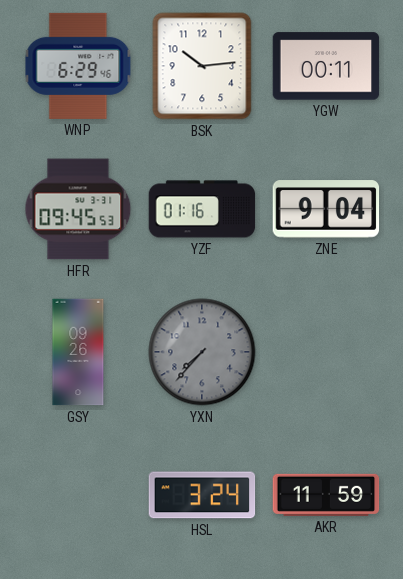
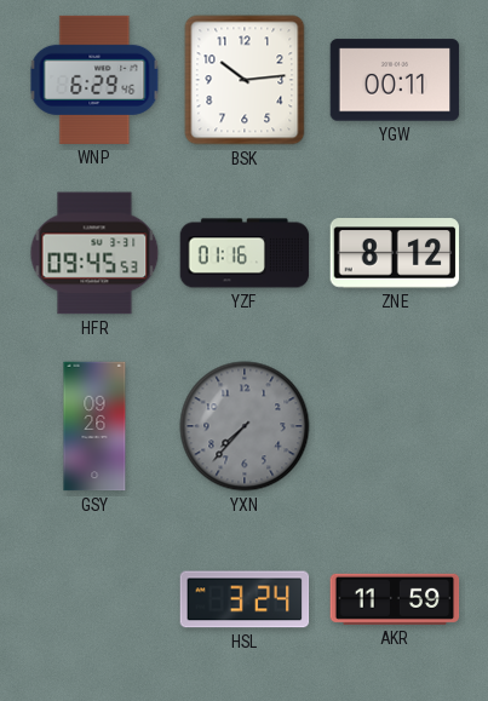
ZNE: 9:04 -> 8:12
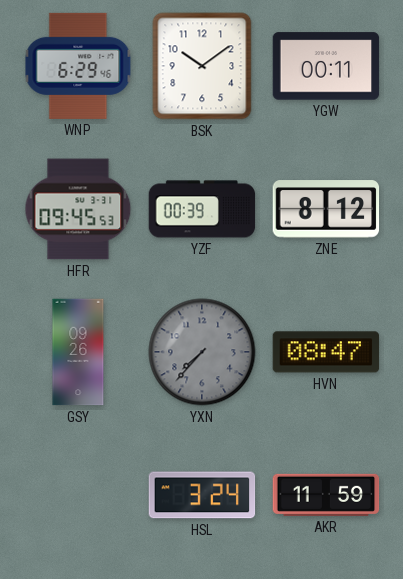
BSK: 10:14 -> 10:09
YZF: 01:16 -> 00:39
HVN: none -> 08:47
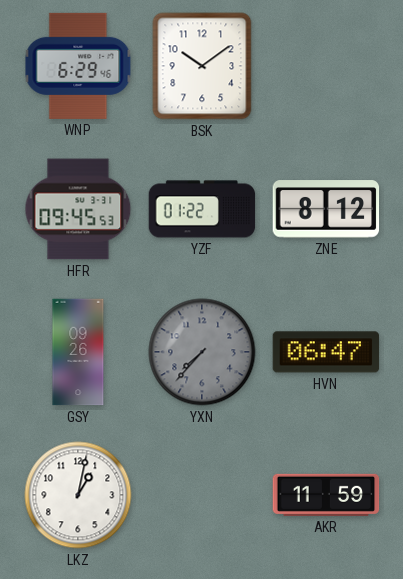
YGW: 00:11 -> none
YZF: 00:39 -> 01:22
HVN: 08:47 -> 06:47
LKZ: none -> 1:02
HSL: 3:24 -> none
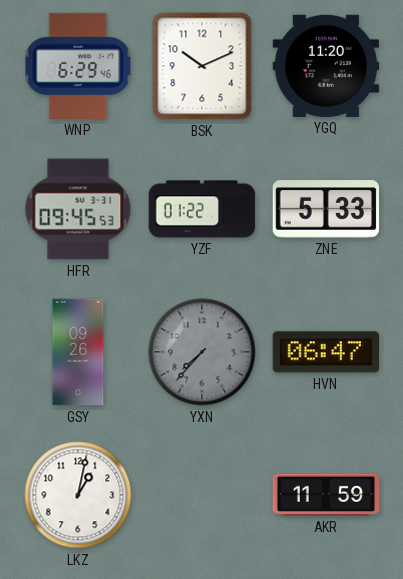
BSK: 10:09 -> 10:11
YGQ: none -> 11:20
ZNE: 8:12 -> 5:33
